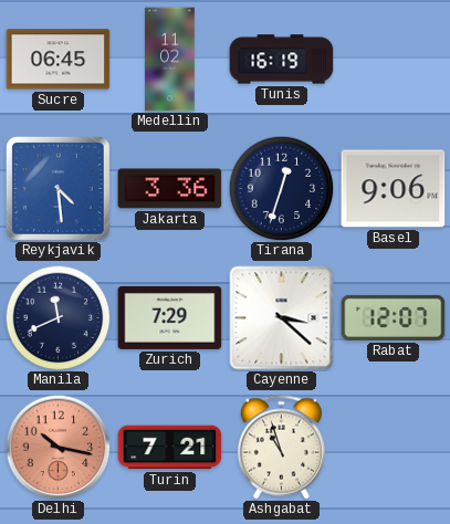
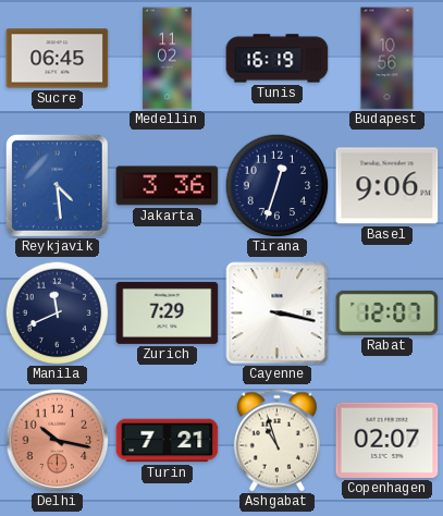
Budapest: none -> 10:56
Cayenne: 3:22 -> 3:17
Copenhagen: none -> 02:07
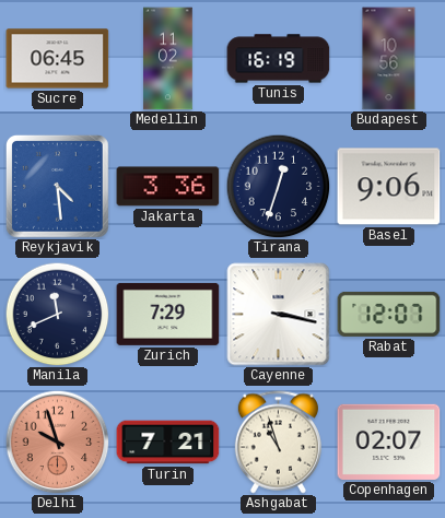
Delhi: 10:17 -> 9:57
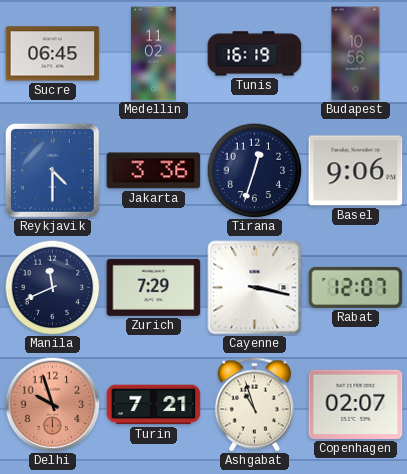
Reykjavik: 4:29 -> 4:30
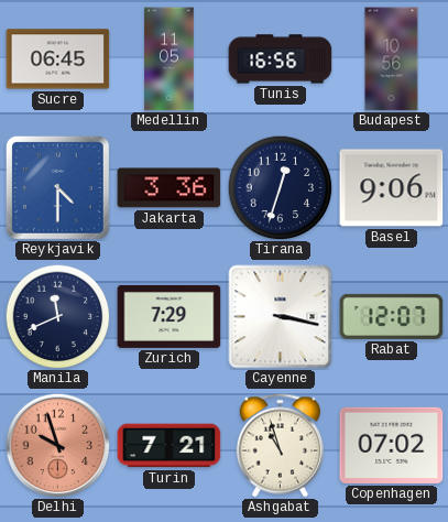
Medellin: 11:02 -> 11:05
Tunis: 16:19 -> 16:56
Copenhagen: 02:07 -> 07:02
